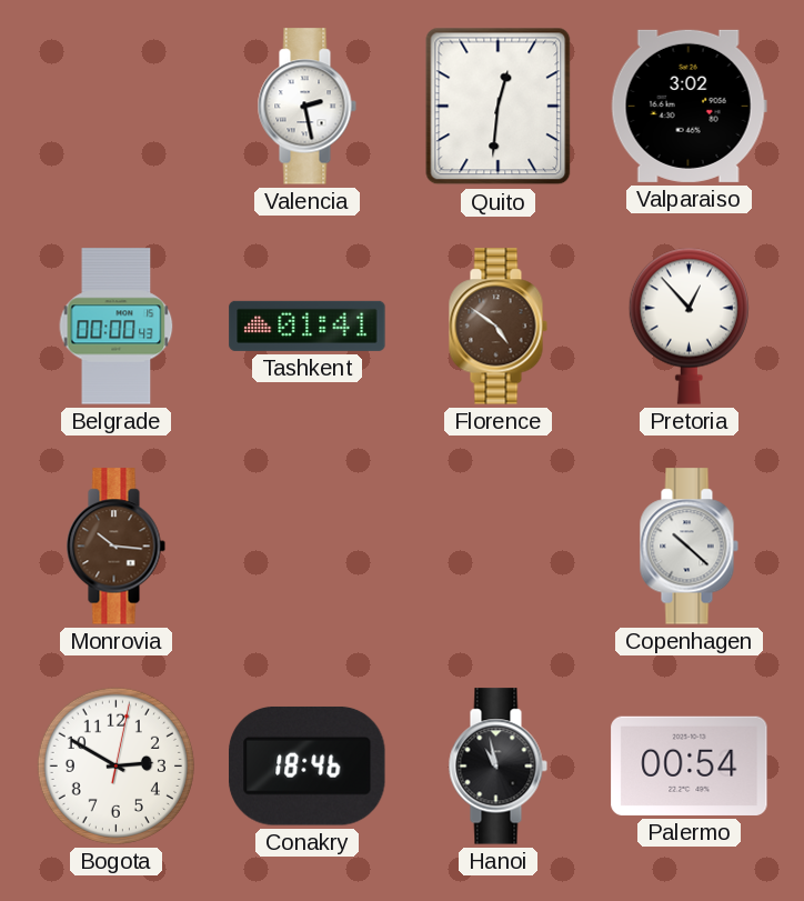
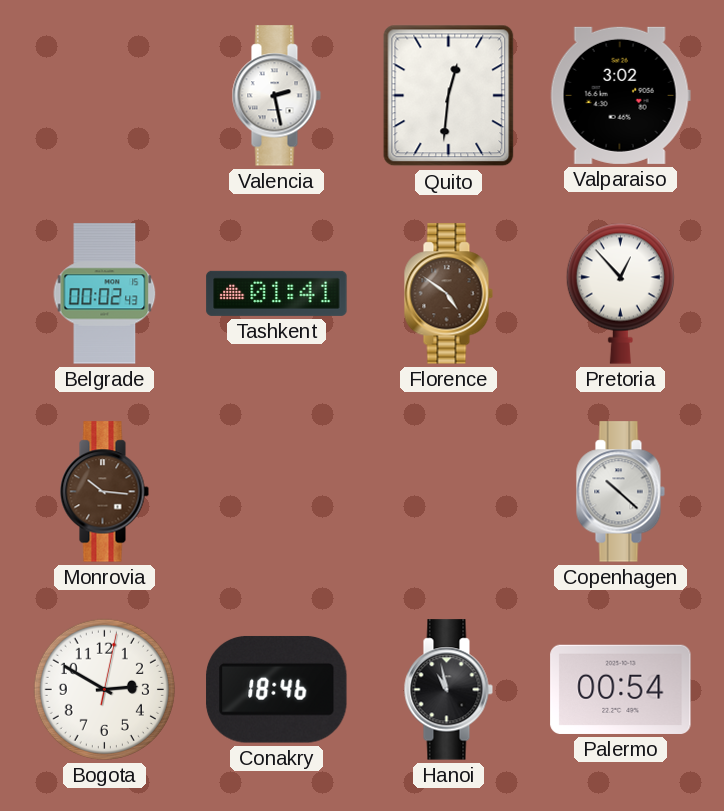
Belgrade: 00:00 -> 00:02
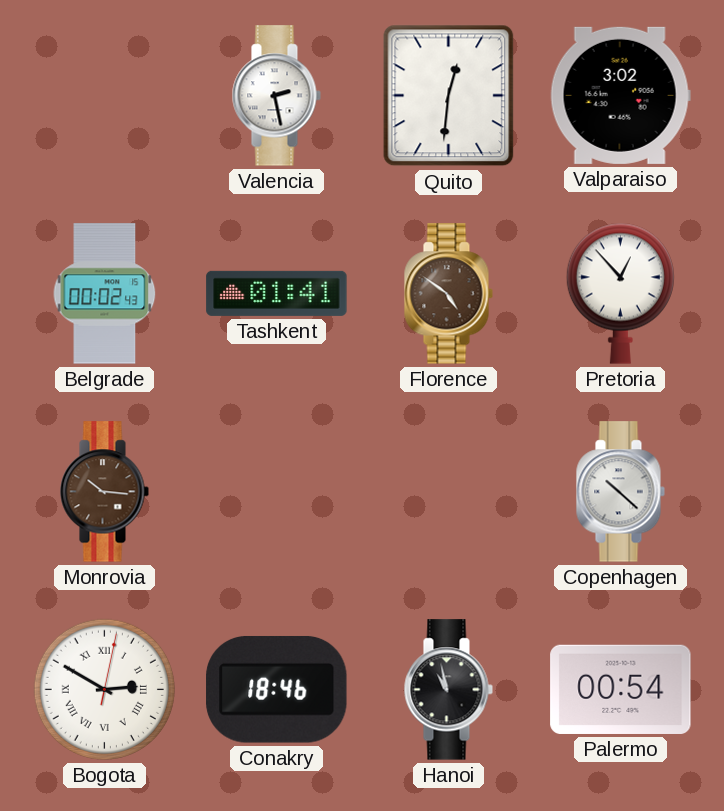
Bogota numerals: Arabic -> Roman
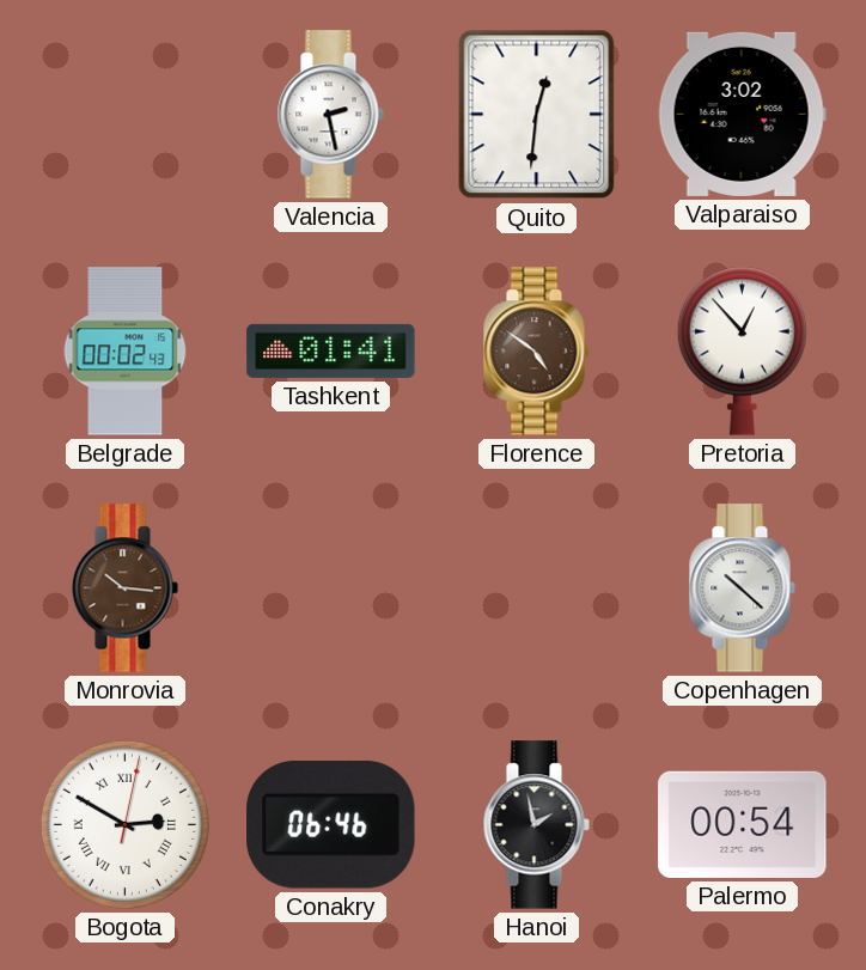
Conakry: 18:46 -> 06:46
Hanoi: 10:58 -> 1:58
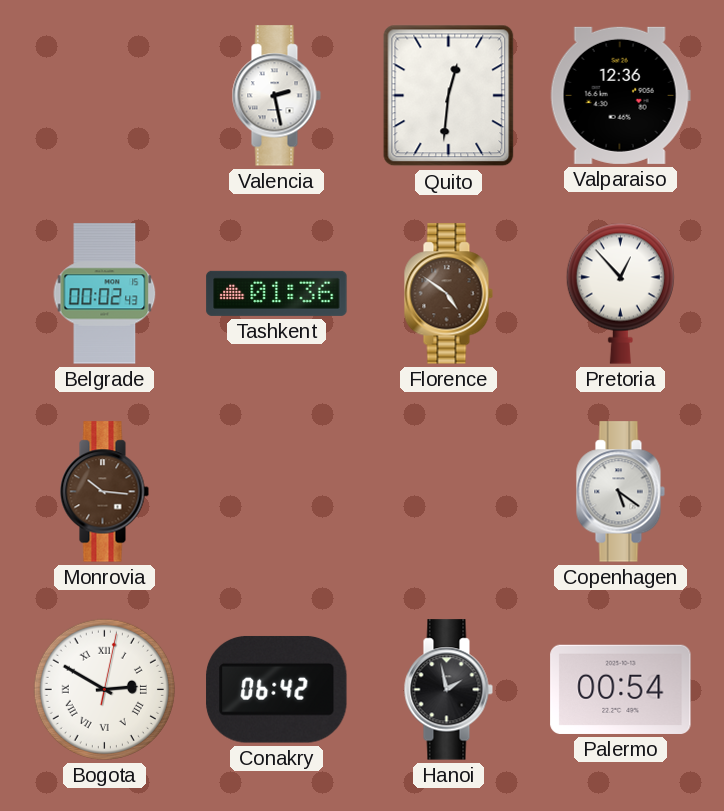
Valparaiso: 3:02 -> 12:36
Tashkent: 01:41 -> 01:36
Copenhagen: 10:22 -> 5:21
Conakry: 06:46 -> 06:42
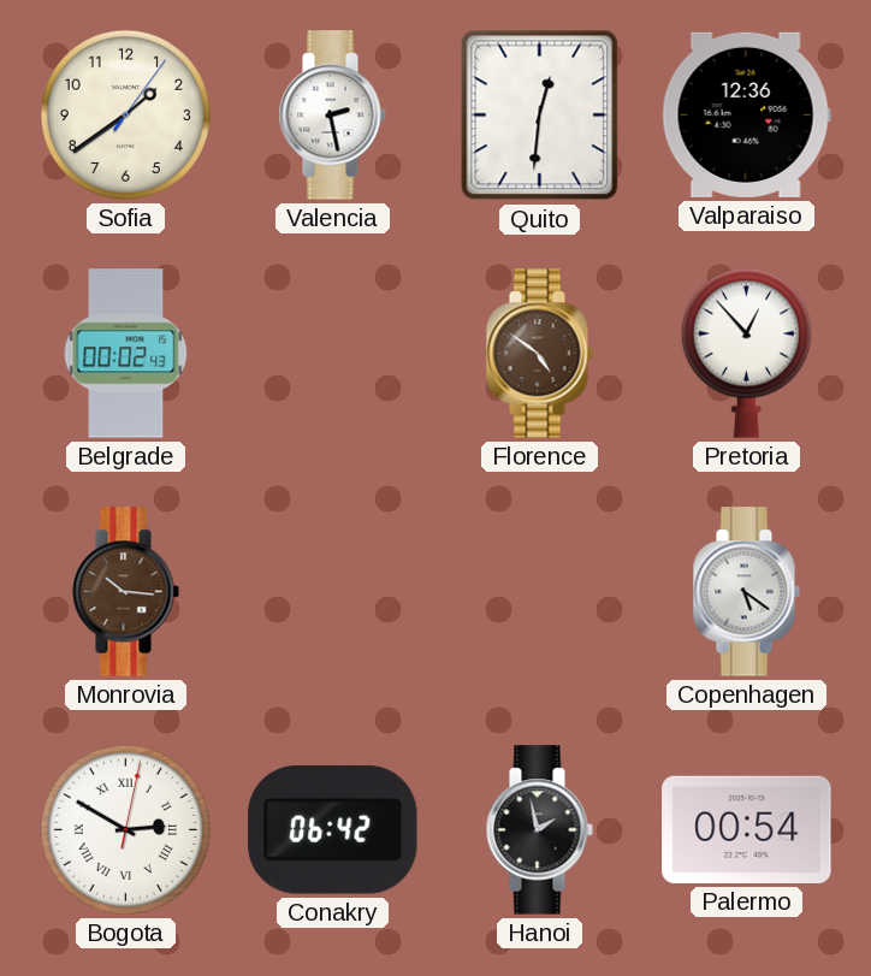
Sofia: none -> 1:39
Tashkent: 01:36 -> none
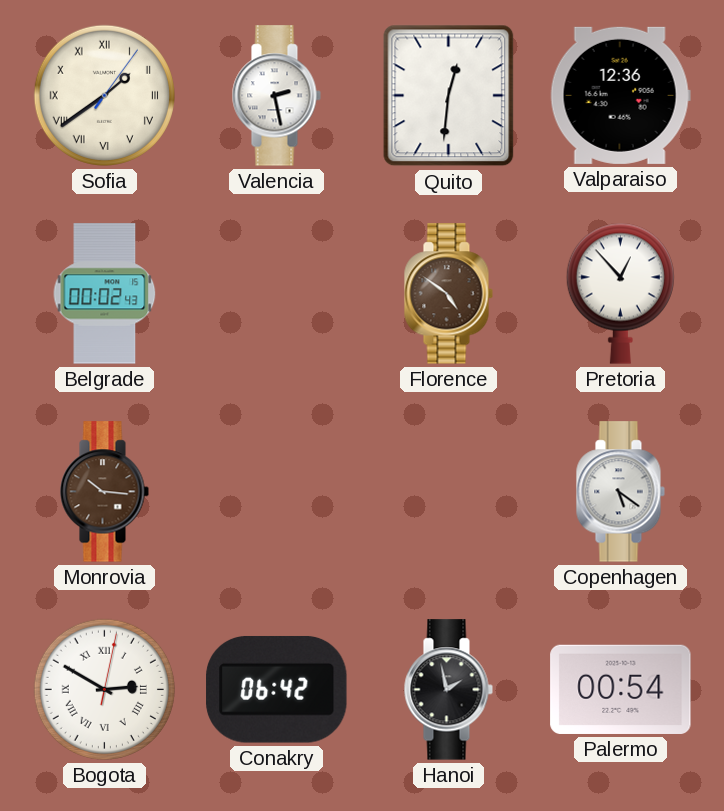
Sofia numerals: Arabic -> Roman
